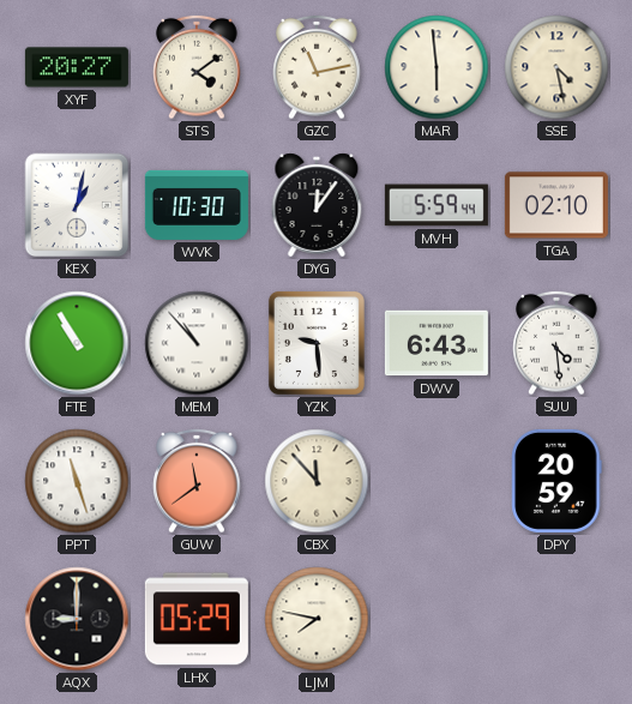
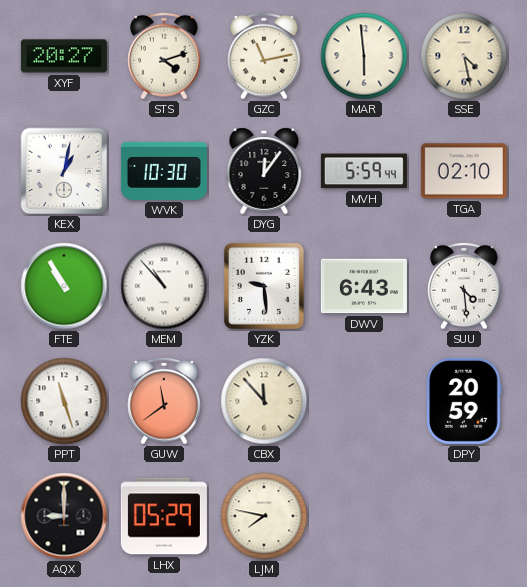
STS: 4:09 -> 4:12
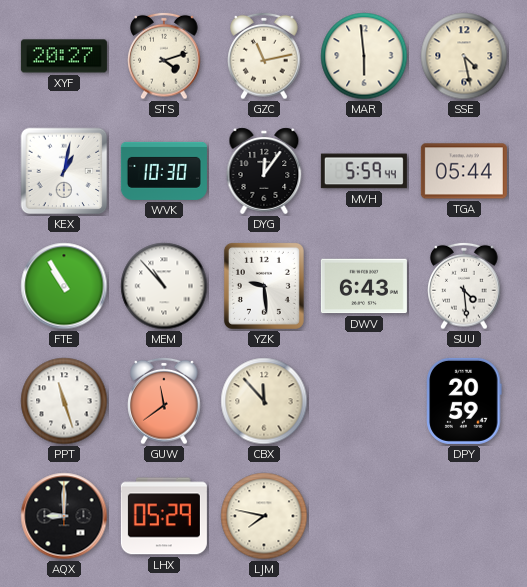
TGA: 02:10 -> 05:44
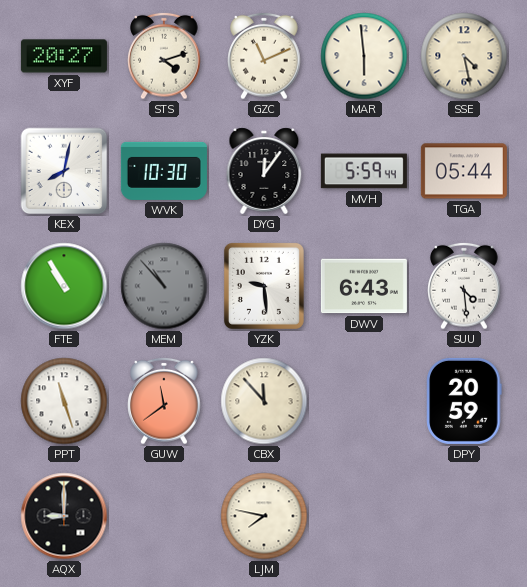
GZC: 11:13 -> 11:11
KEX: 1:02 -> 8:02
MEM dial: white -> grey
LHX: 05:29 -> none
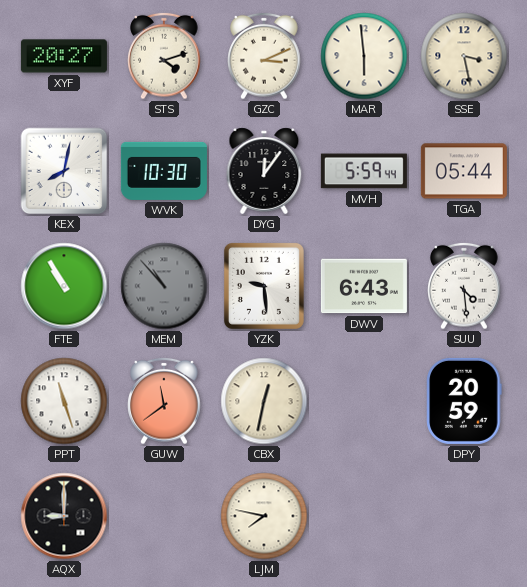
GZC: 11:11 -> 3:11
SSE: 4:28 -> 3:28
CBX: 11:53 -> 12:32
